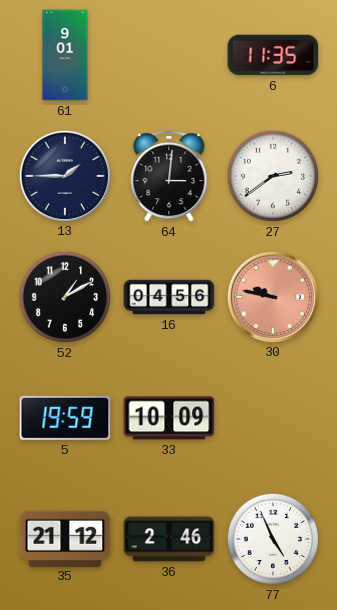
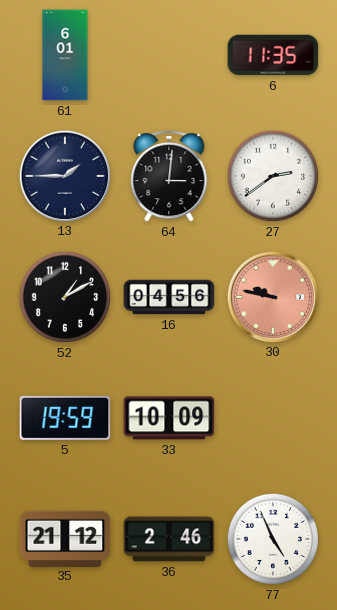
61: 9:01 -> 6:01
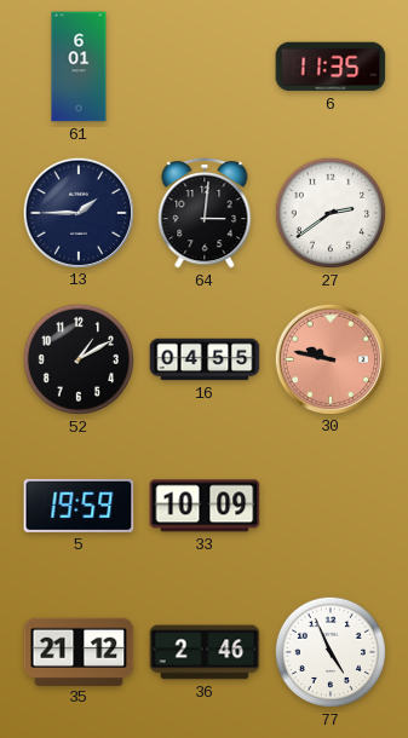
16: 04:56 -> 04:55
